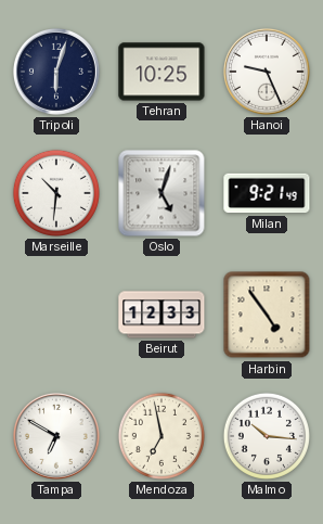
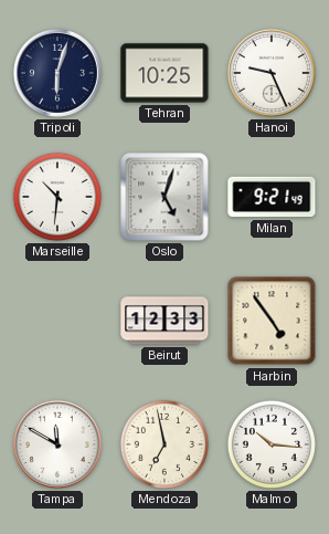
Tampa: 6:50 -> 11:50
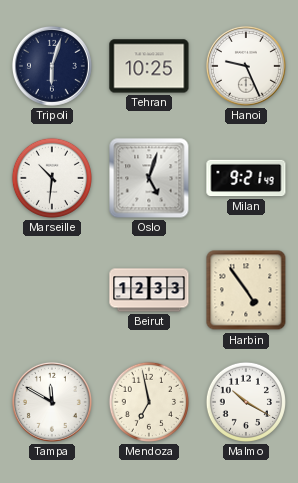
Malmo: 10:16 -> 10:20
